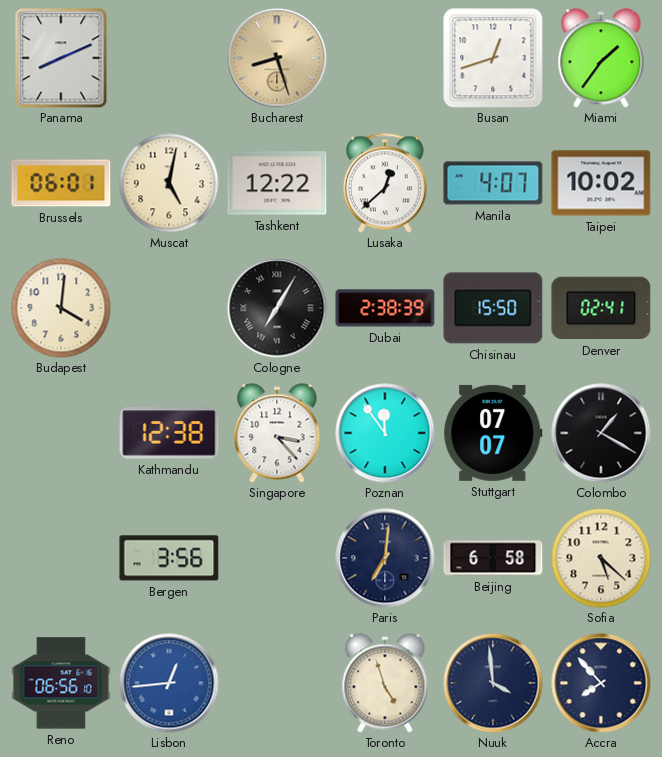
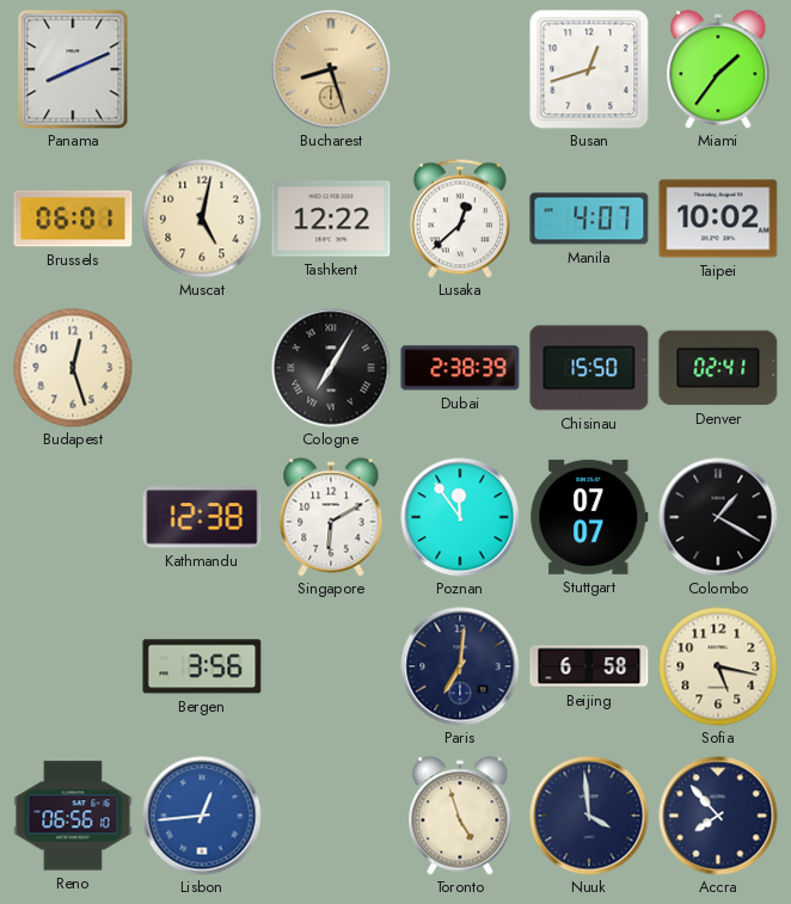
Budapest: 4:01 -> 12:27
Singapore: 3:23 -> 6:10
Sofia: 5:22 -> 5:17
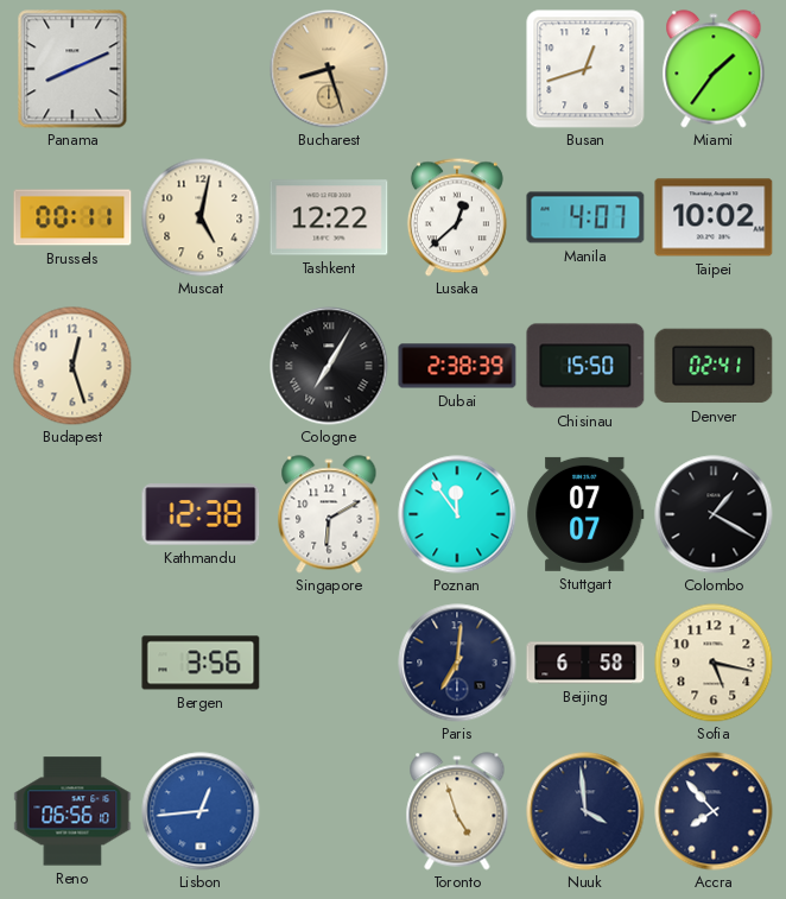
Brussels: 06:01 -> 00:11
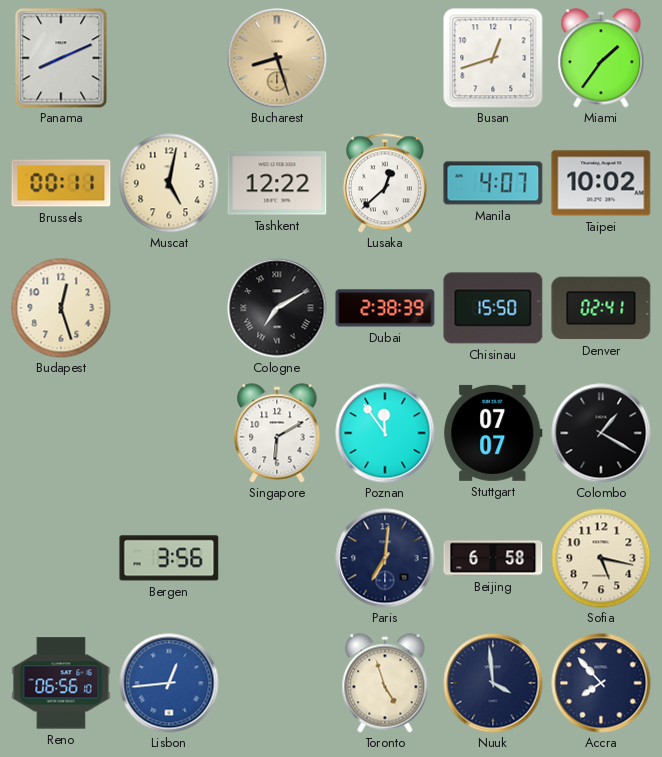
Cologne: 7:05 -> 7:10
Kathmandu: 12:38 -> none
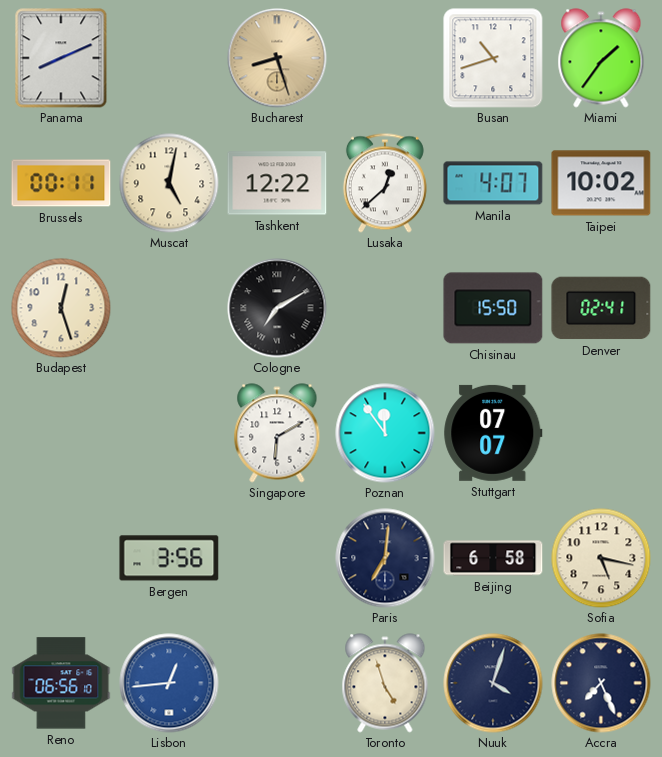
Busan: 12:42 -> 10:42
Dubai: 2:38 -> none
Colombo: 1:20 -> none
Nuuk: 3:59 -> 4:03
Accra: 7:53 -> 7:26
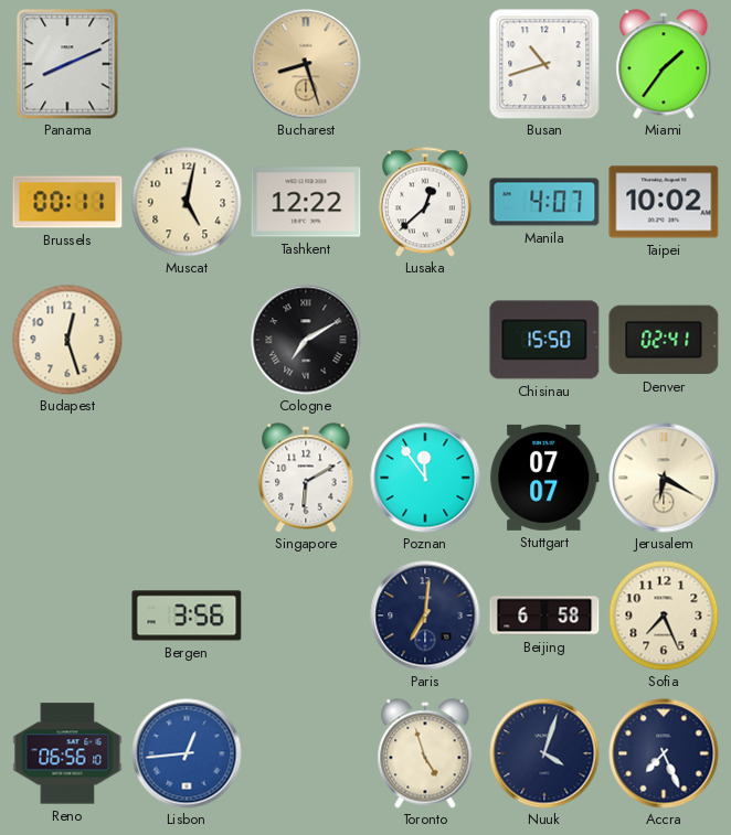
Jerusalem: none -> 6:20
Sofia: 5:17 -> 7:26
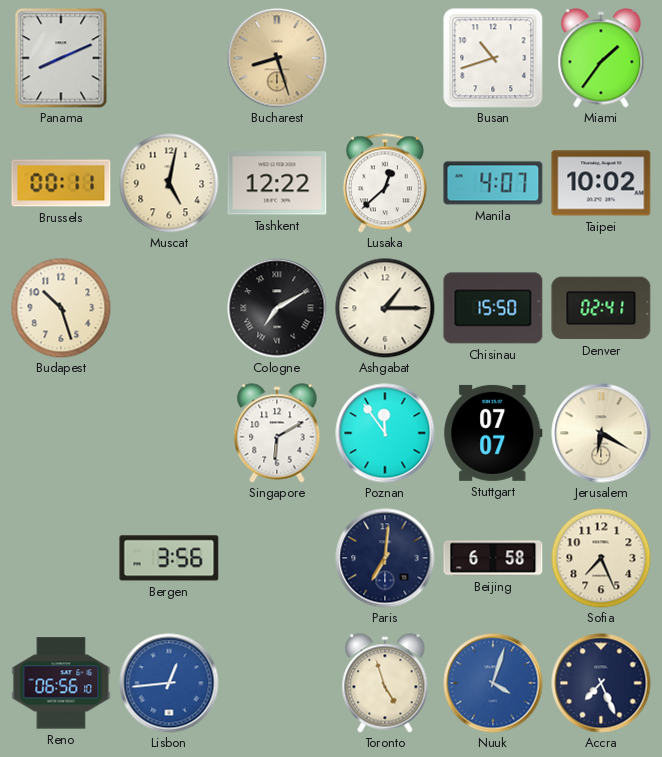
Budapest: 12:27 -> 10:27
Ashgabat: none -> 1:15
Nuuk dial: navy -> blue
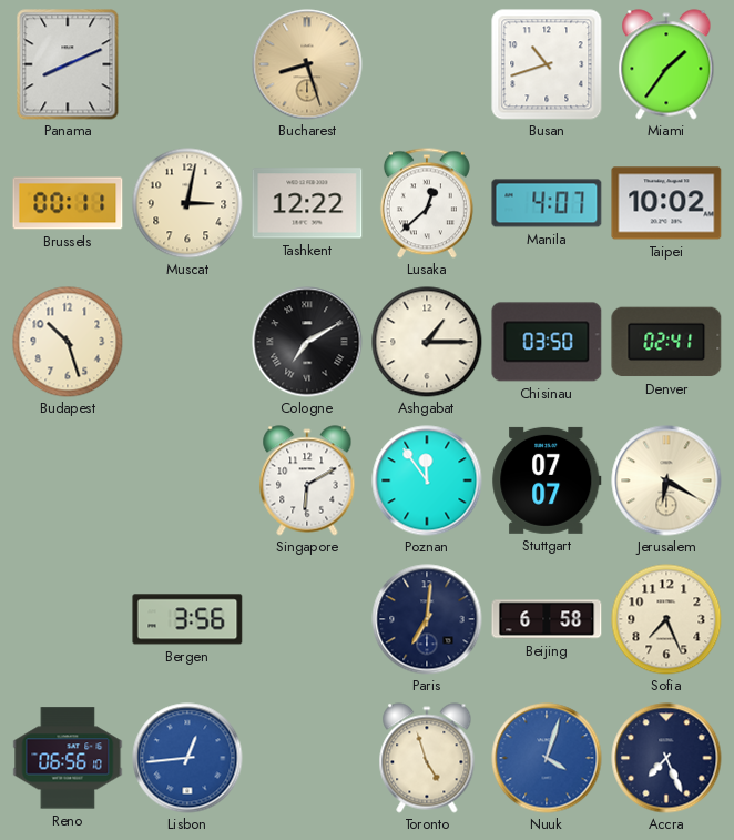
Muscat: 5:02 -> 3:02
Chisinau: 15:50 -> 03:50
